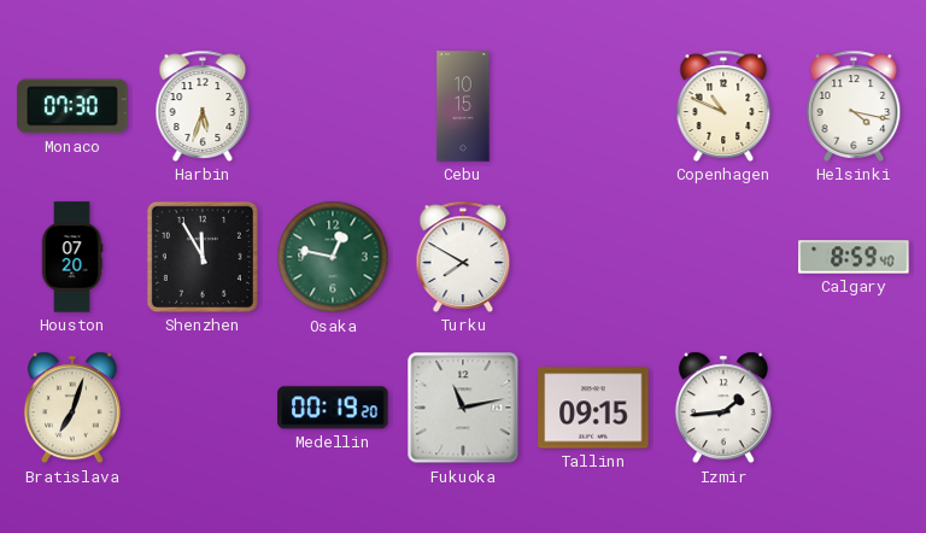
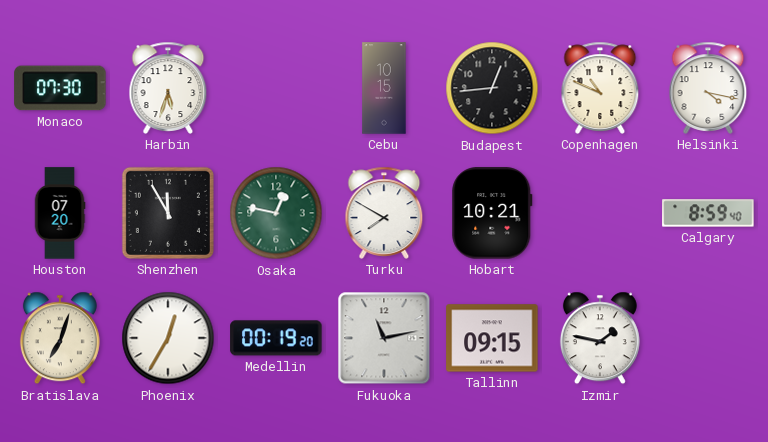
Budapest: none -> 12:44
Hobart: none -> 10:21
Phoenix: none -> 12:35
Izmir: 1:44 -> 1:47
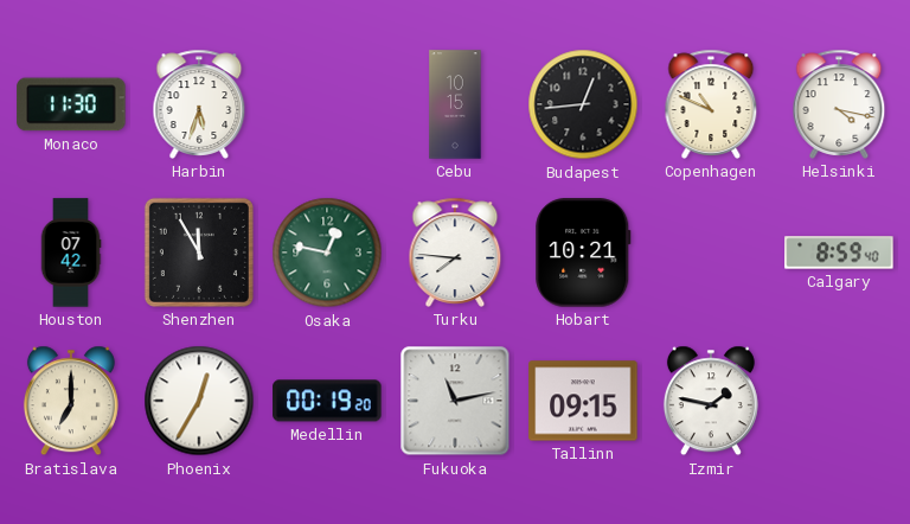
Monaco: 07:30 -> 11:30
Houston: 07:20 -> 07:42
Turku: 7:50 -> 7:46
Bratislava: 7:03 -> 7:00
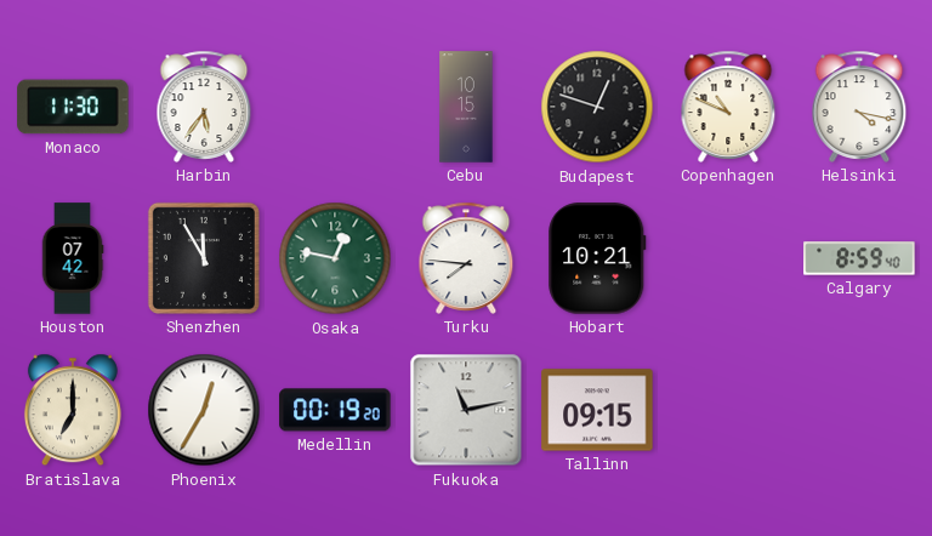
Harbin: 5:33 -> 5:36
Budapest: 12:44 -> 12:48
Izmir: 1:47 -> none
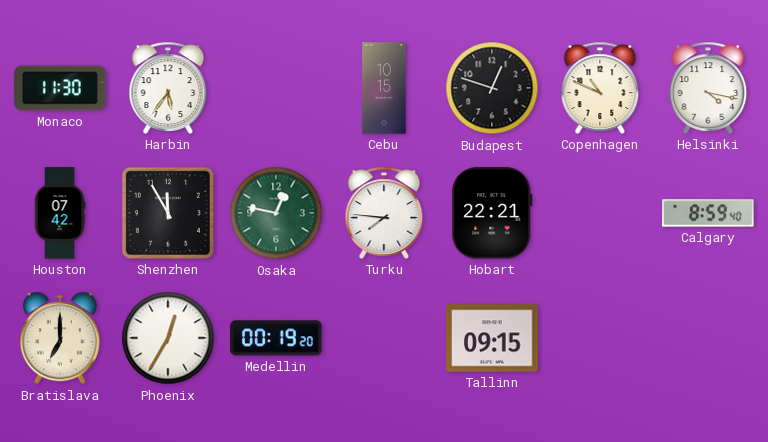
Hobart: 10:21 -> 22:21
Fukuoka: 11:13 -> none
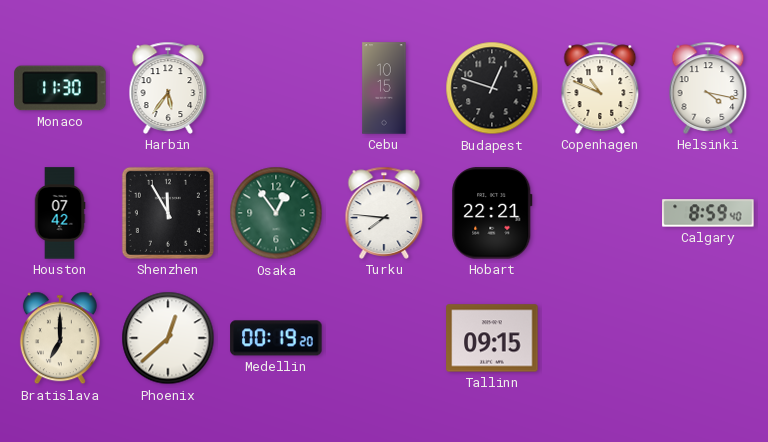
Osaka: 12:47 -> 12:54
Phoenix: 12:35 -> 12:38
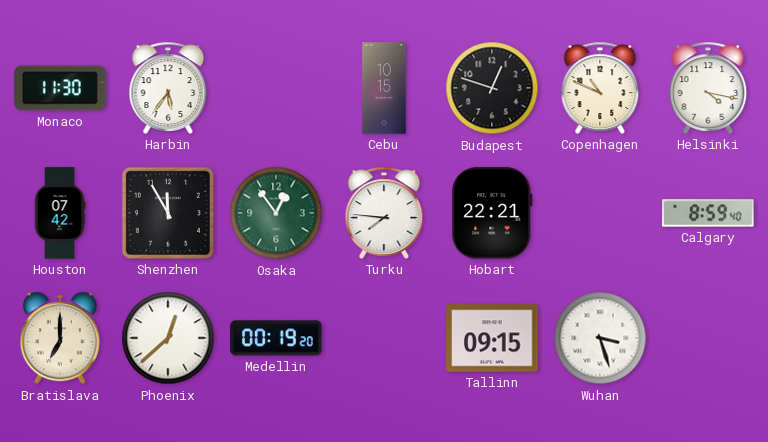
Wuhan: none -> 3:27
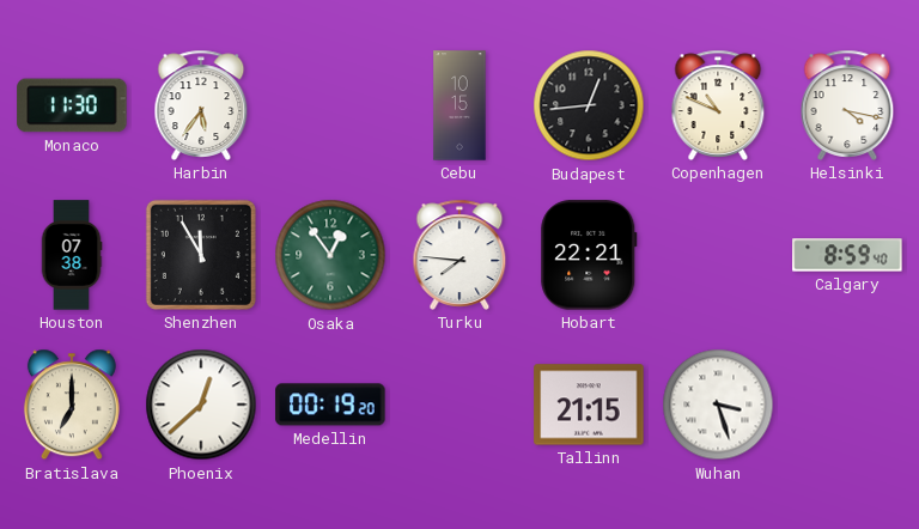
Budapest: 12:48 -> 12:44
Houston: 07:42 -> 07:38
Tallinn: 09:15 -> 21:15
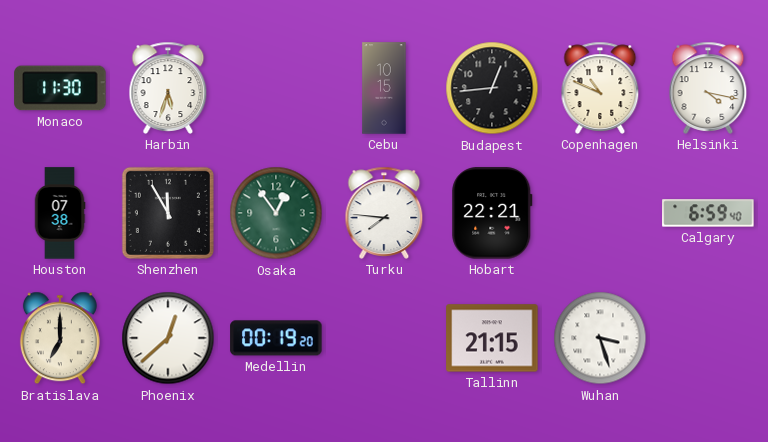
Harbin: 5:36 -> 5:33
Calgary: 8:59 -> 6:59
